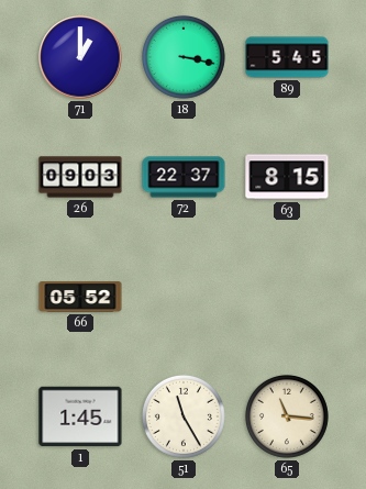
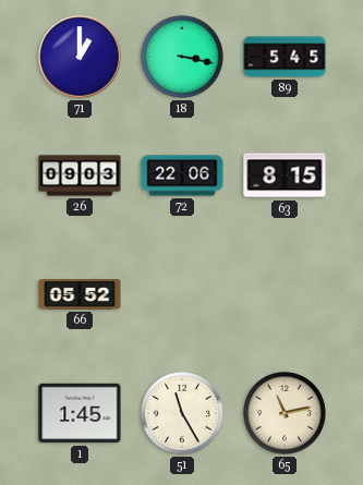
72: 22:37 -> 22:06
65: 11:16 -> 11:13
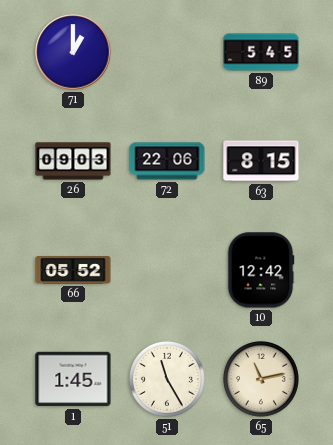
18: 3:17 -> none
10: none -> 12:42
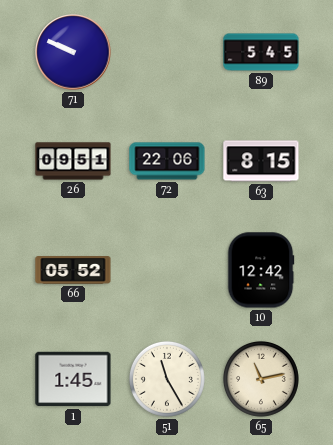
71: 1:00 -> 9:49
26: 09:03 -> 09:51
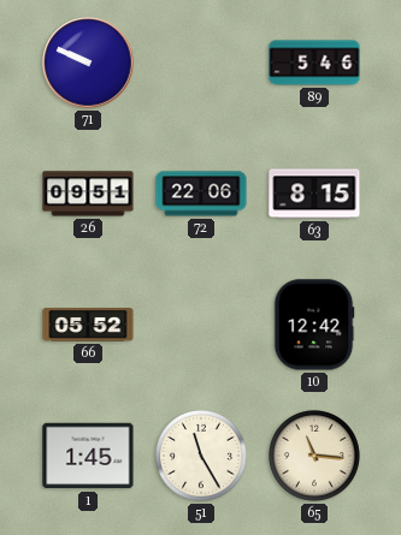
89: 5:45 -> 5:46
65: 11:13 -> 11:16
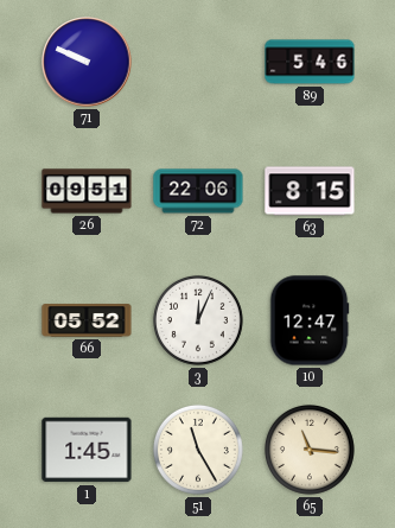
3: none -> 12:04
10: 12:42 -> 12:47
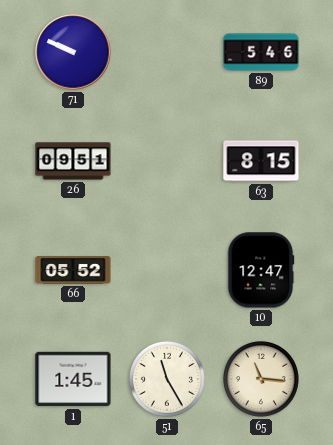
72: 22:06 -> none
3: 12:04 -> none
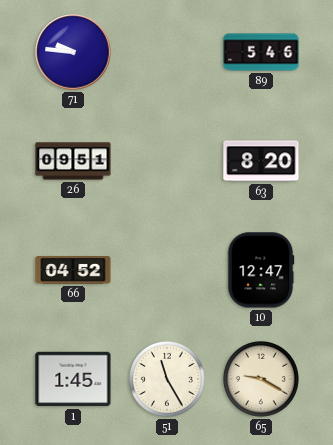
71: 9:49 -> 9:46
63: 8:15 -> 8:20
66: 05:52 -> 04:52
65: 11:16 -> 9:20
